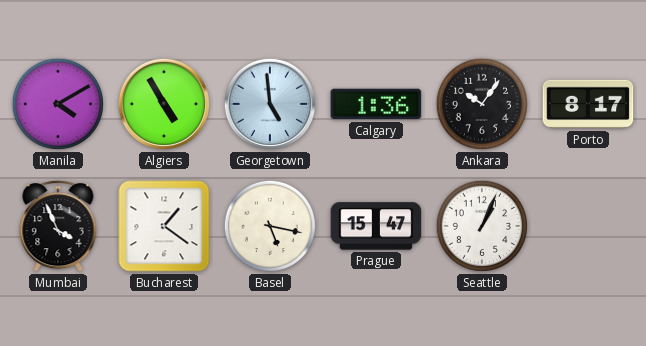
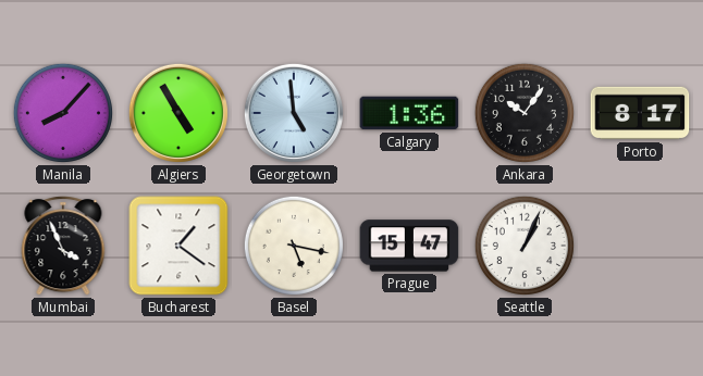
Manila: 4:10 -> 8:07
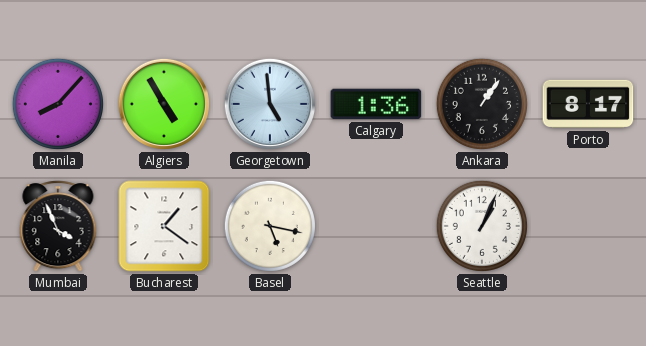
Ankara: 10:06 -> 1:06
Prague: 15:47 -> none
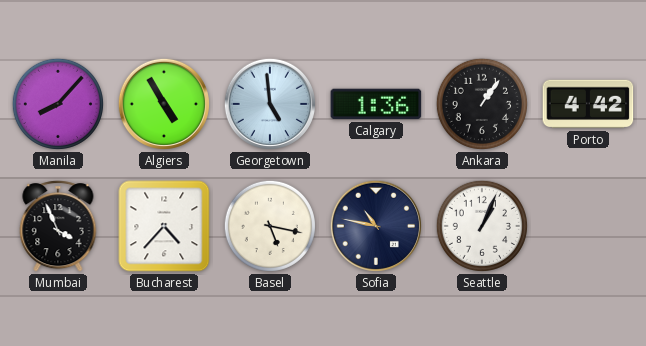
Porto: 8:17 -> 4:42
Bucharest: 1:21 -> 4:37
Sofia: none -> 10:47
